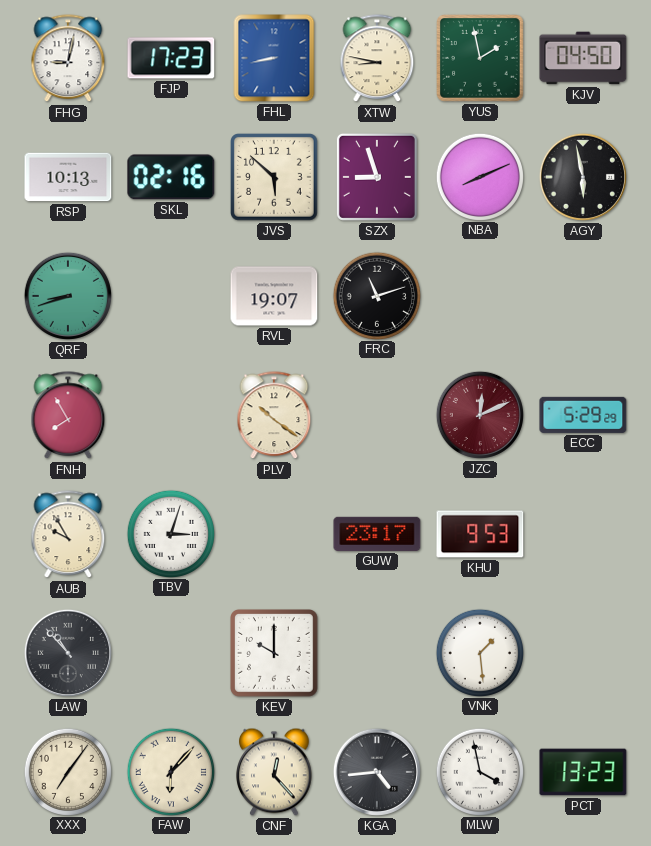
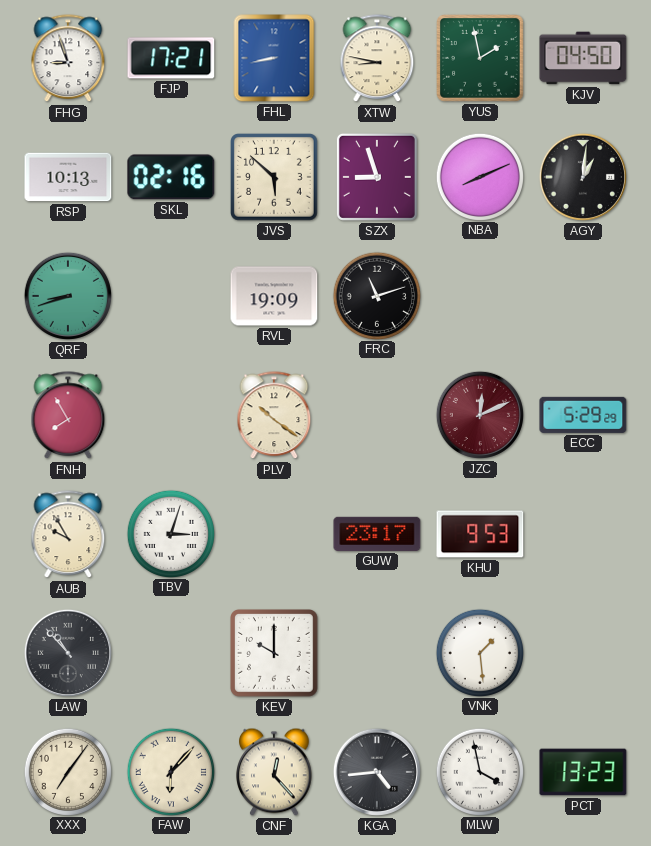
FHG: 9:02 -> 8:57
FJP: 17:23 -> 17:21
AGY: 5:58 -> 1:01
RVL: 19:07 -> 19:09
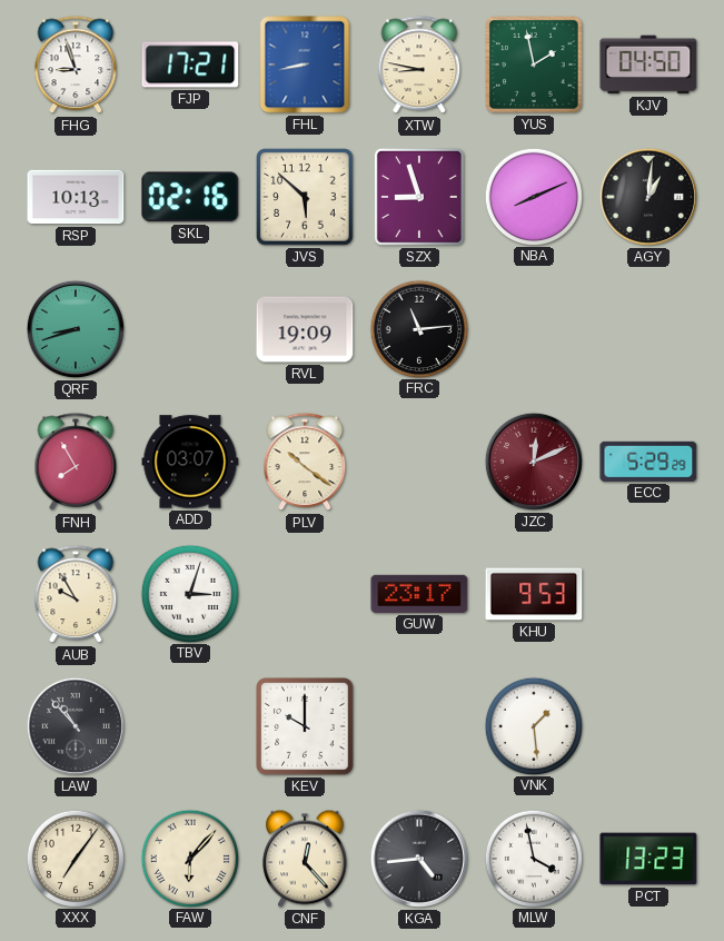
FRC: 11:12 -> 11:14
ADD: none -> 03:07
